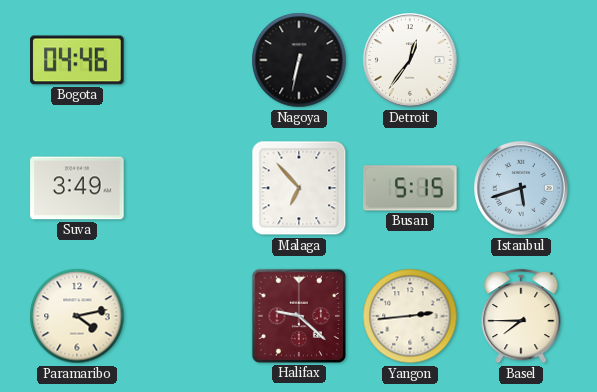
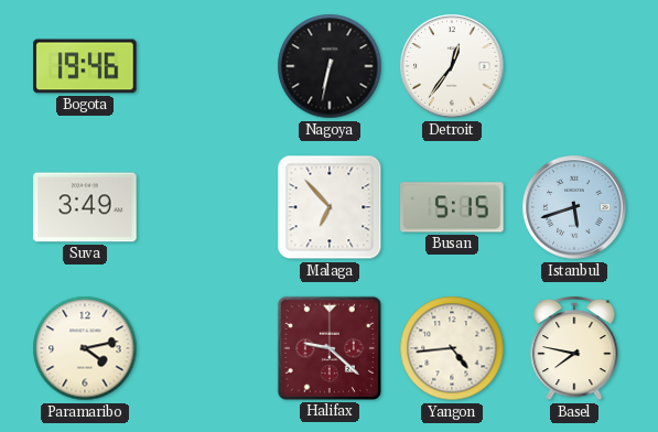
Bogota: 04:46 -> 19:46
Yangon: 2:44 -> 4:44
Basel: 7:45 -> 7:47
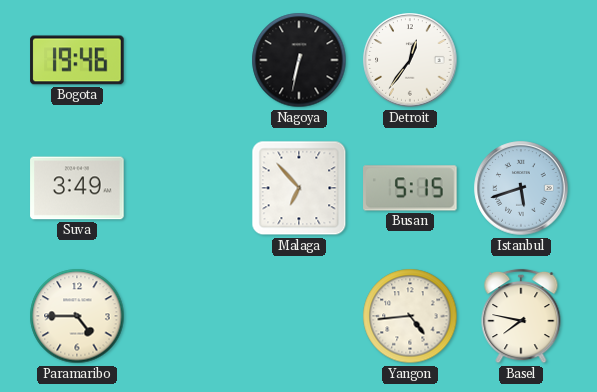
Paramaribo: 4:13 -> 4:45
Halifax: 9:22 -> none
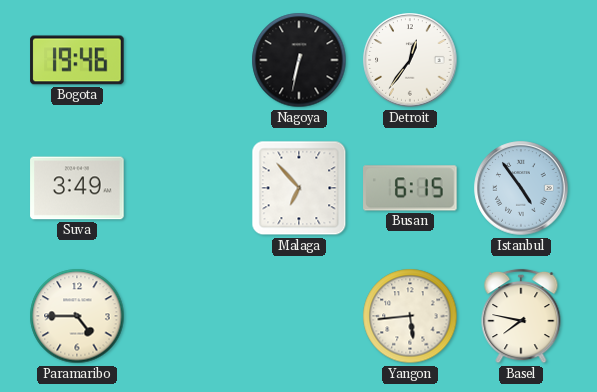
Busan: 5:15 -> 6:15
Istanbul: 5:42 -> 4:54
Yangon: 4:44 -> 5:44
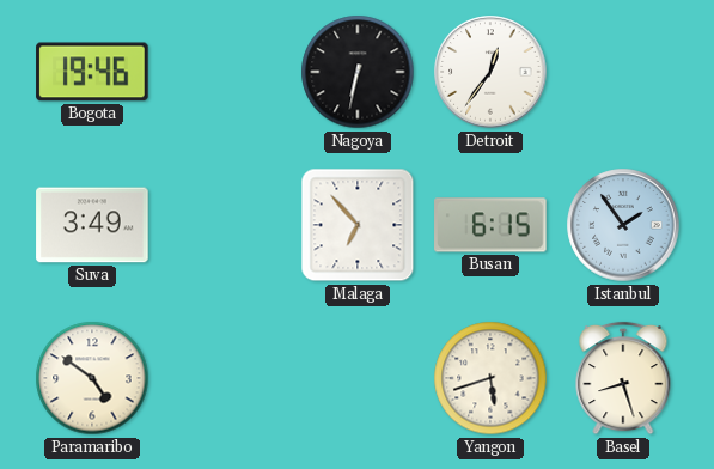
Istanbul: 4:54 -> 1:54
Paramaribo: 4:45 -> 4:51
Yangon: 5:44 -> 5:42
Basel: 7:47 -> 8:27
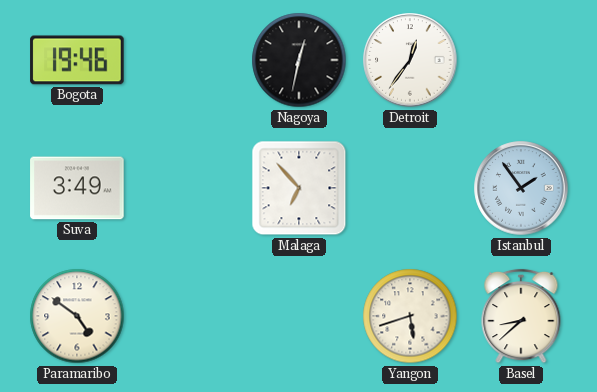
Nagoya: 6:32 -> 12:32
Busan: 6:15 -> none
Basel: 8:27 -> 8:38
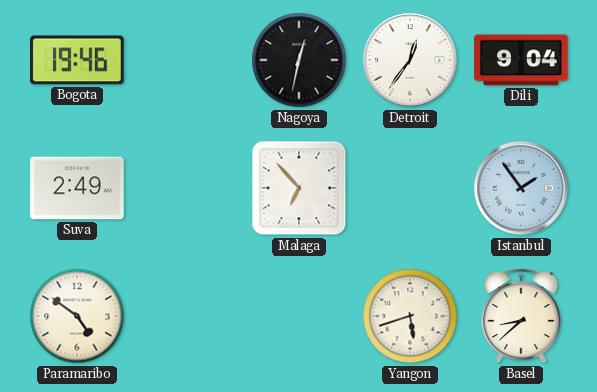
Dili: none -> 9:04
Suva: 3:49 -> 2:49
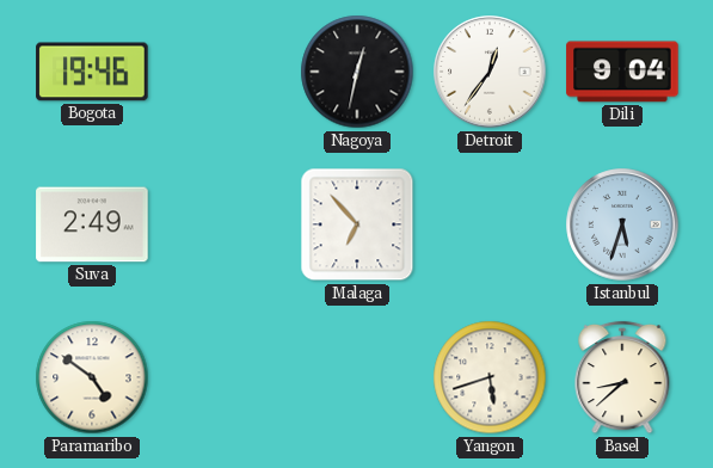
Istanbul: 1:54 -> 5:33
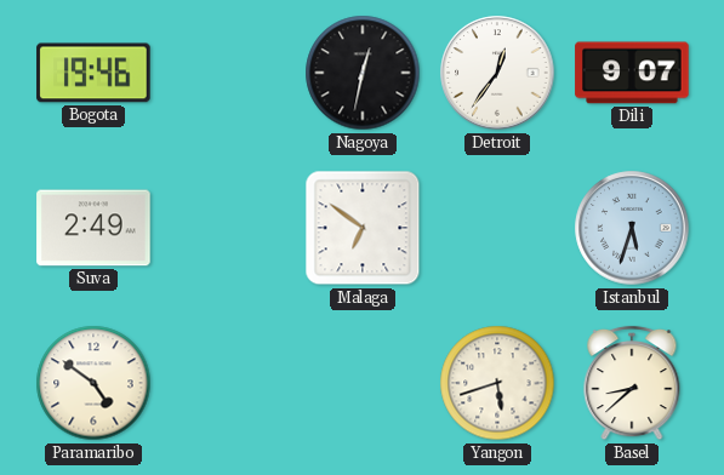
Dili: 9:04 -> 9:07
Malaga: 6:53 -> 6:51
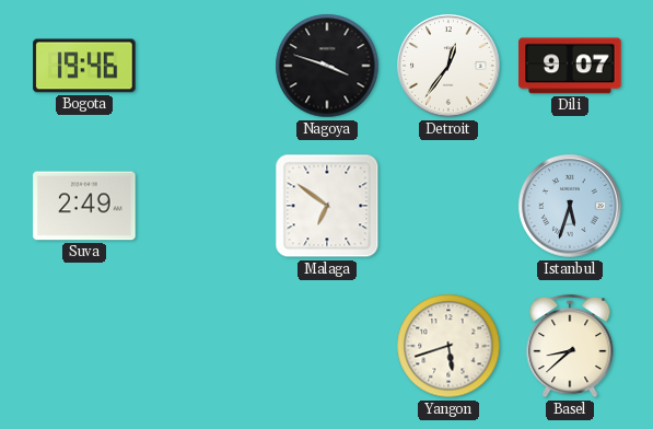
Nagoya: 12:32 -> 3:48
Paramaribo: 4:51 -> none
